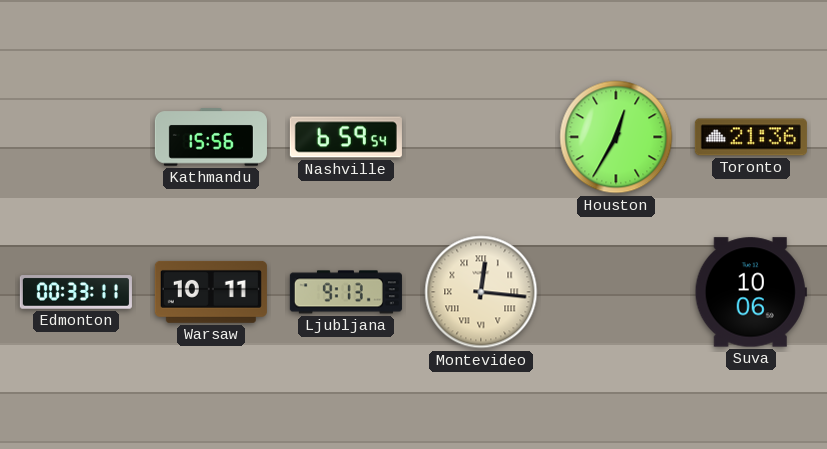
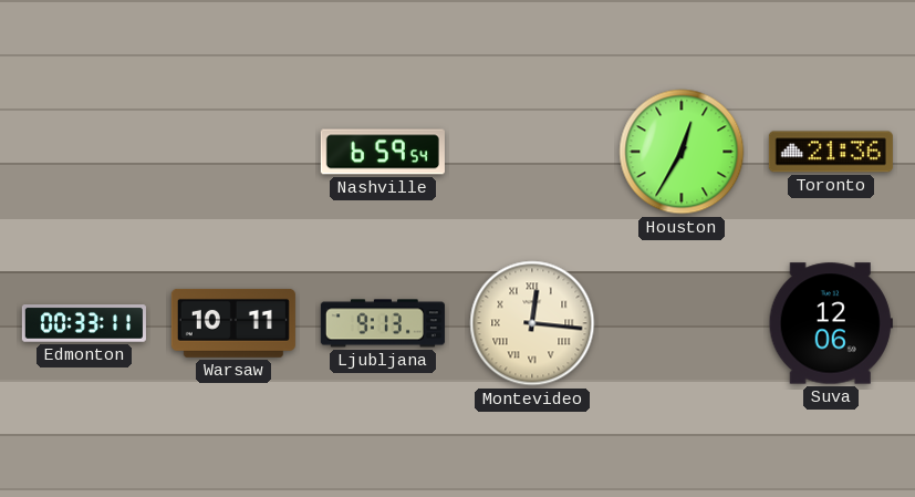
Kathmandu: 15:56 -> none
Suva: 10:06 -> 12:06
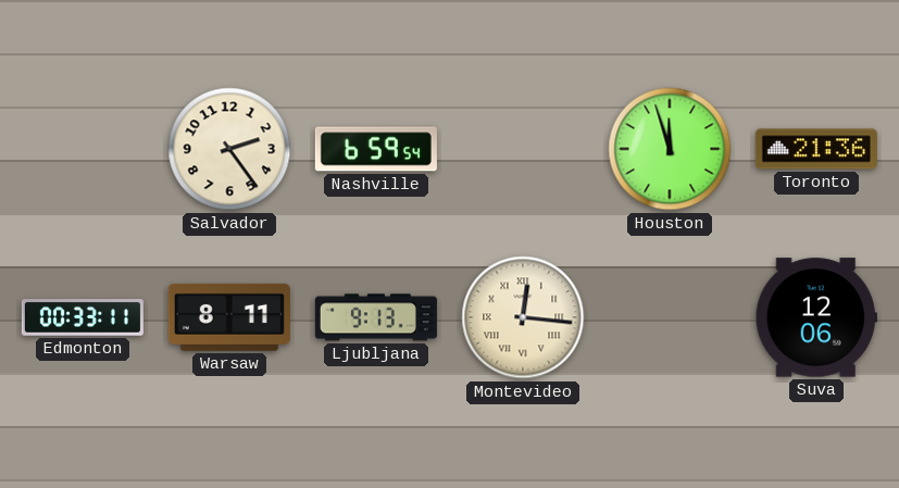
Salvador: none -> 2:24
Houston: 12:35 -> 11:57
Warsaw: 10:11 -> 8:11
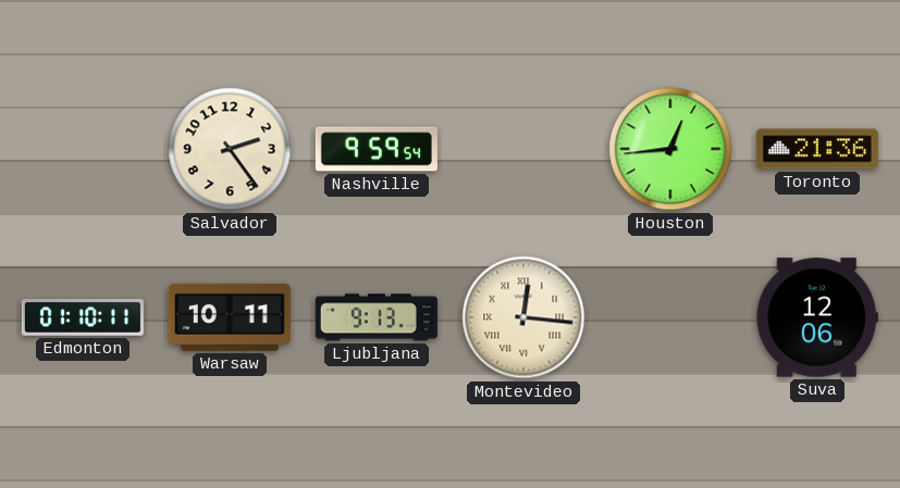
Nashville: 6:59 -> 9:59
Houston: 11:57 -> 12:44
Edmonton: 00:33 -> 01:10
Warsaw: 8:11 -> 10:11
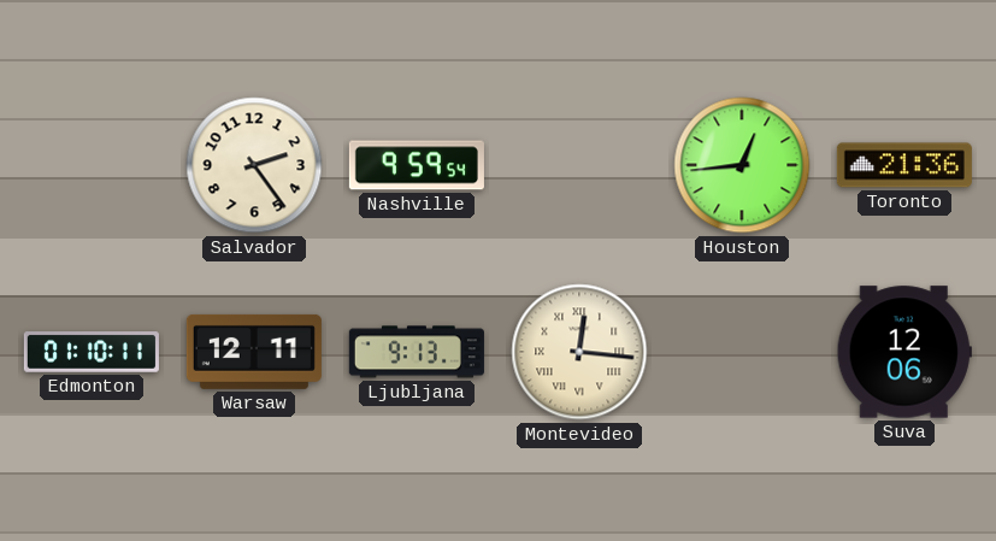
Warsaw: 10:11 -> 12:11
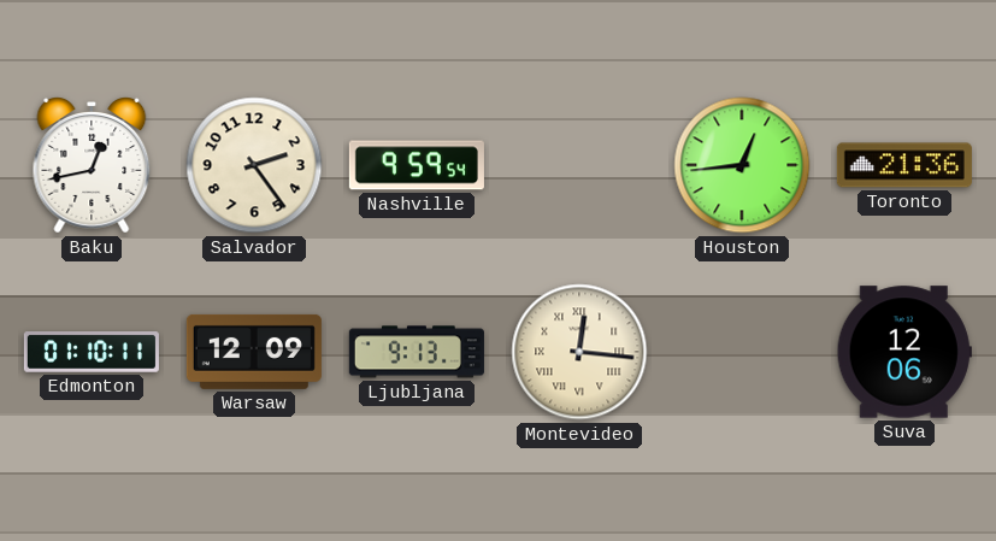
Baku: none -> 12:43
Warsaw: 12:11 -> 12:09
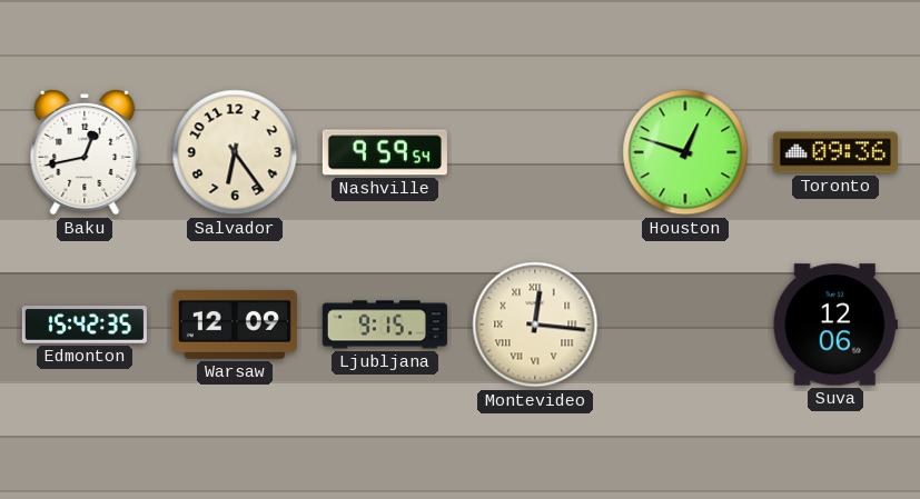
Salvador: 2:24 -> 6:24
Houston: 12:44 -> 12:48
Toronto: 21:36 -> 09:36
Edmonton: 01:10 -> 15:42
Ljubljana: 9:13 -> 9:15
